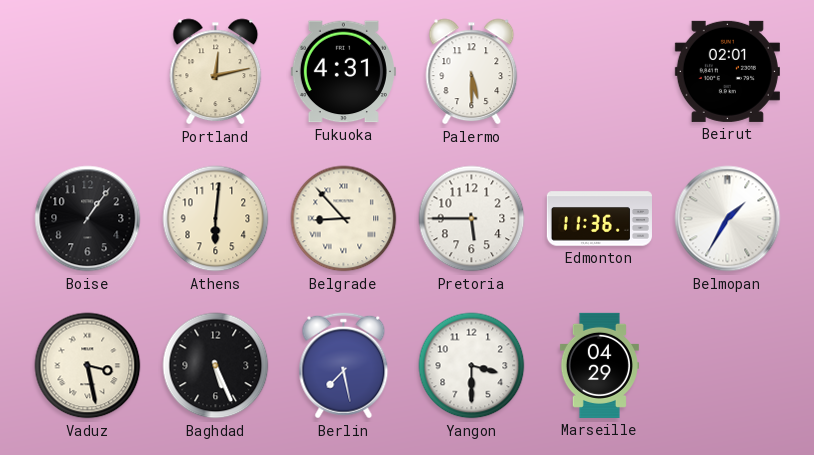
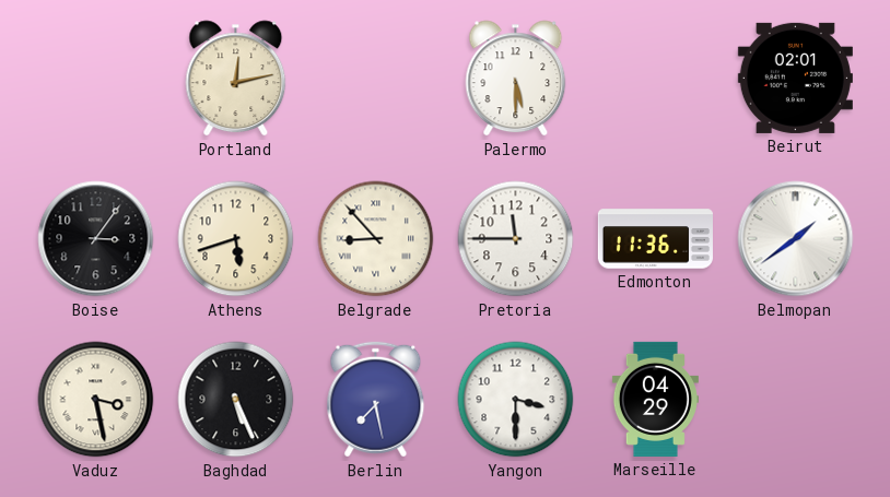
Fukuoka: 4:31 -> none
Boise: 1:06 -> 3:06
Athens: 6:01 -> 5:42
Pretoria: 5:45 -> 11:45
Belmopan: 1:35 -> 1:39
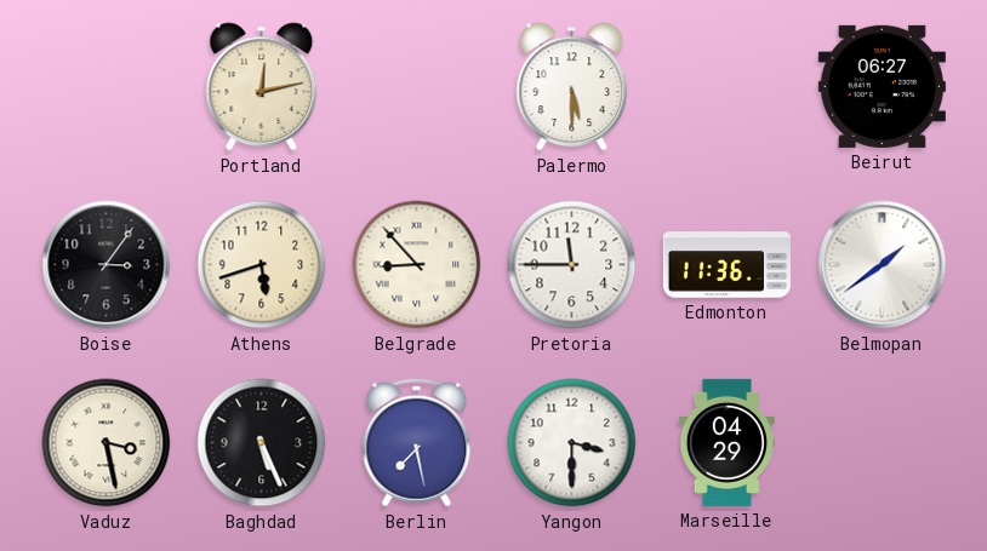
Beirut: 02:01 -> 06:27
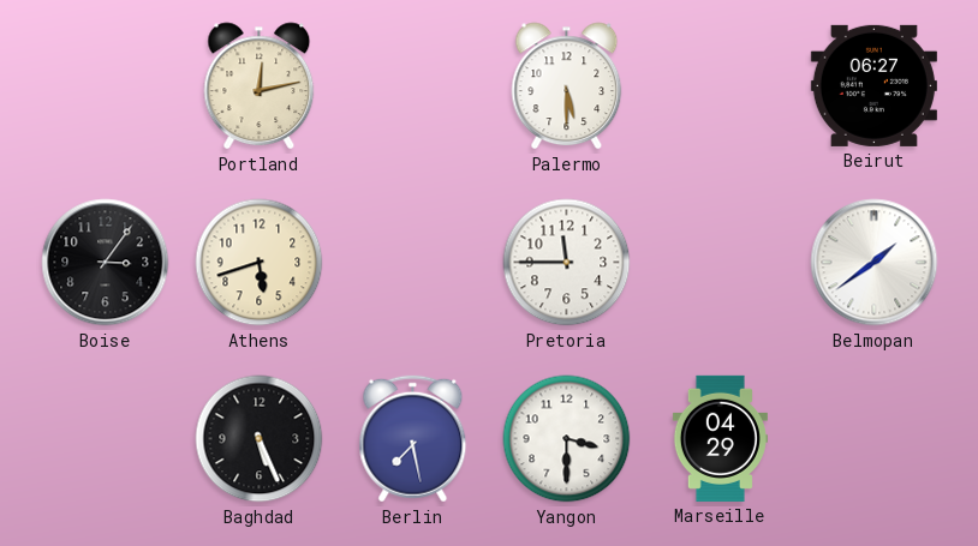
Belgrade: 8:53 -> none
Edmonton: 11:36 -> none
Vaduz: 3:28 -> none
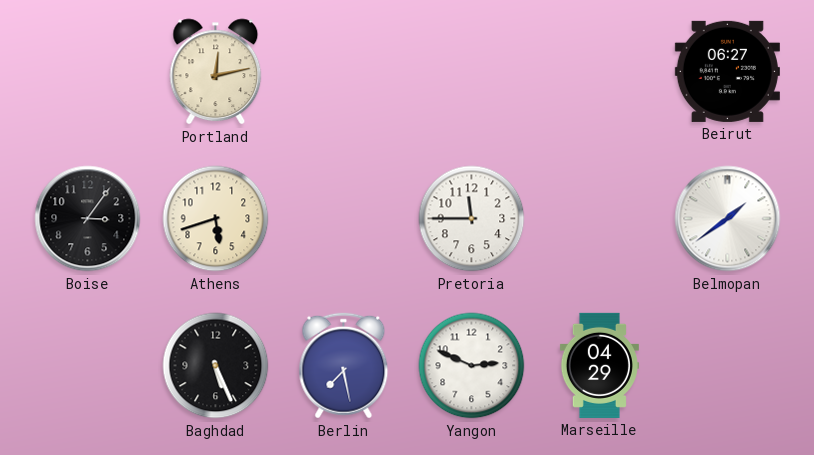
Palermo: 5:30 -> none
Yangon: 3:30 -> 2:49
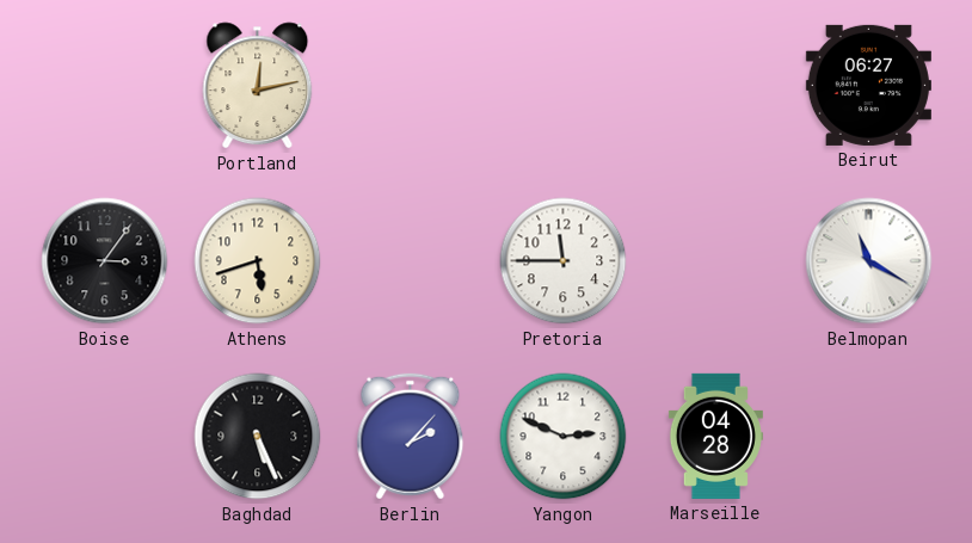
Belmopan: 1:39 -> 11:20
Berlin: 7:28 -> 2:07
Marseille: 04:29 -> 04:28
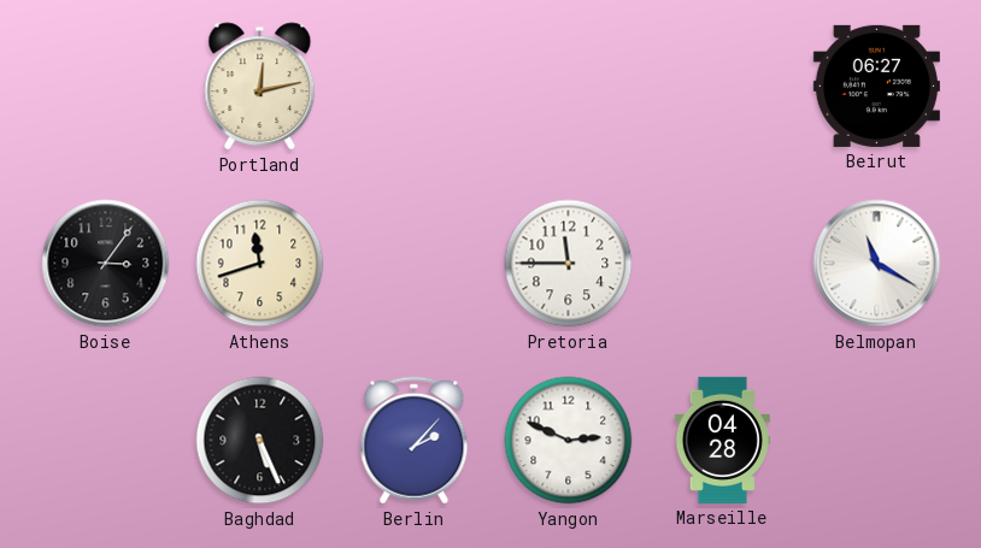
Athens: 5:42 -> 11:42
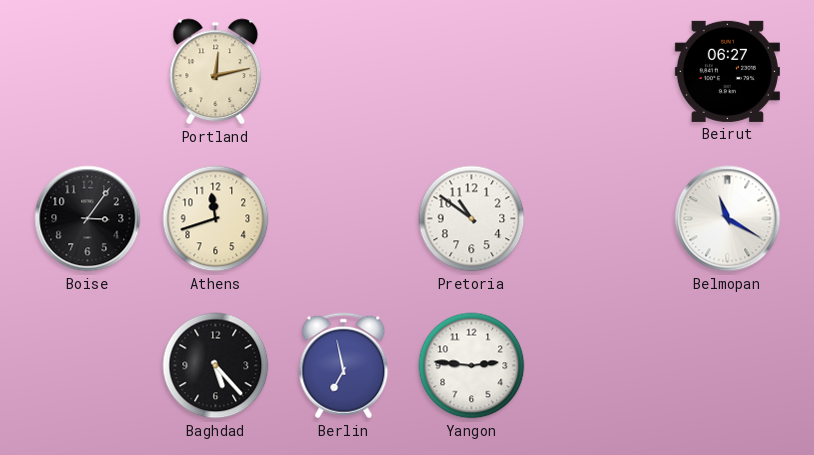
Pretoria: 11:45 -> 10:51
Baghdad: 5:26 -> 5:23
Berlin: 2:07 -> 6:58
Yangon: 2:49 -> 2:46
Marseille: 04:28 -> none
